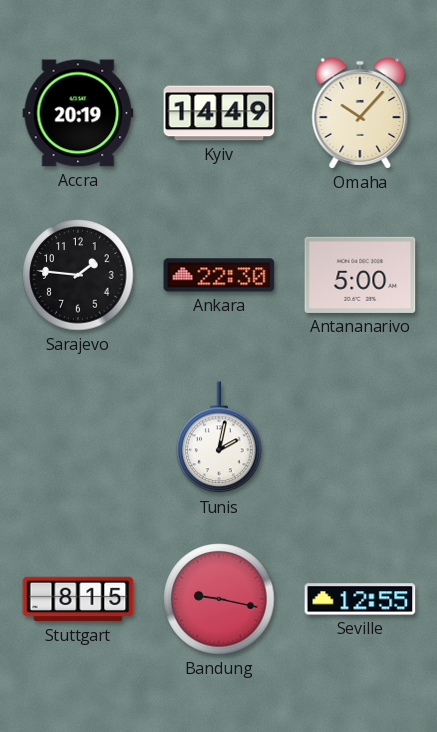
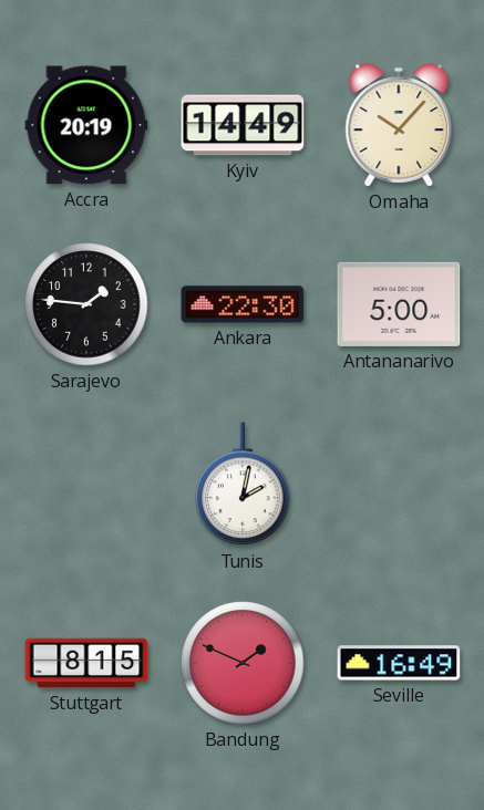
Bandung: 9:17 -> 1:49
Seville: 12:55 -> 16:49
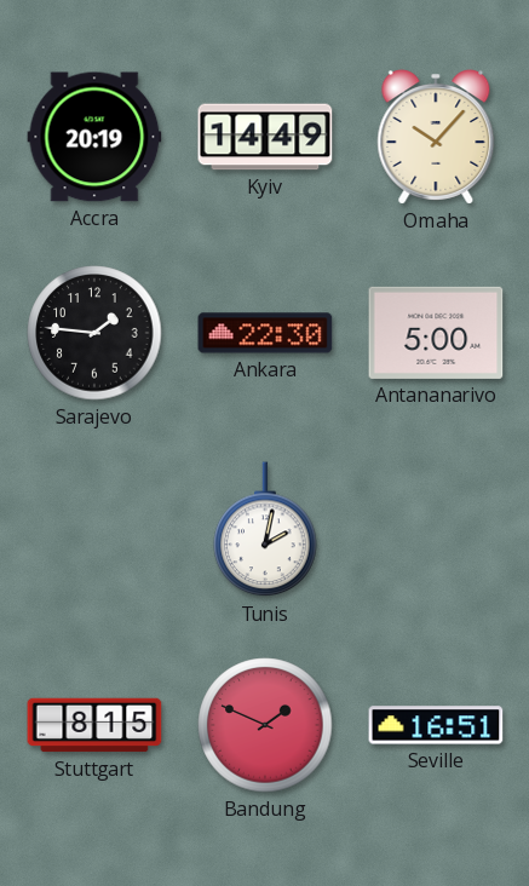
Seville: 16:49 -> 16:51
